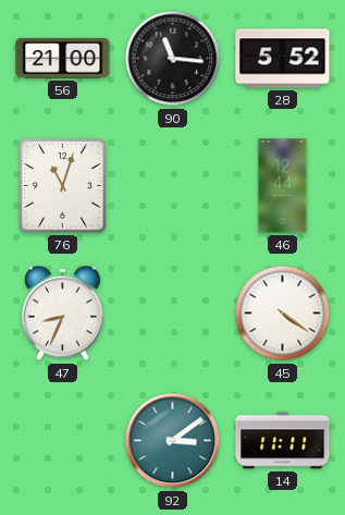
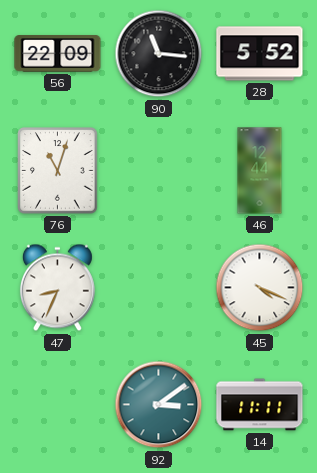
56: 21:00 -> 22:09
45: 4:21 -> 4:19
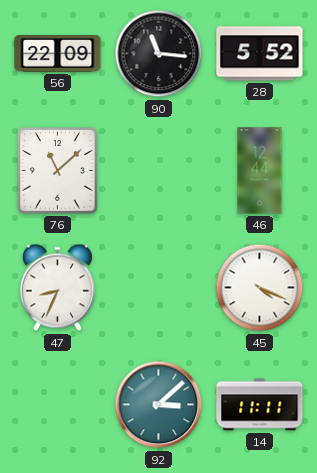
76: 11:03 -> 11:08
92: 3:09 -> 3:08
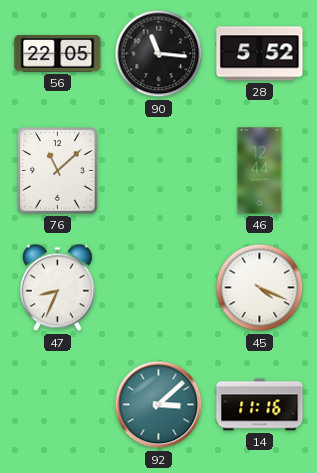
56: 22:09 -> 22:05
14: 11:11 -> 11:16
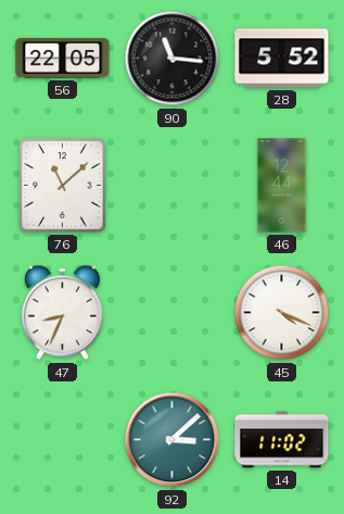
14: 11:16 -> 11:02
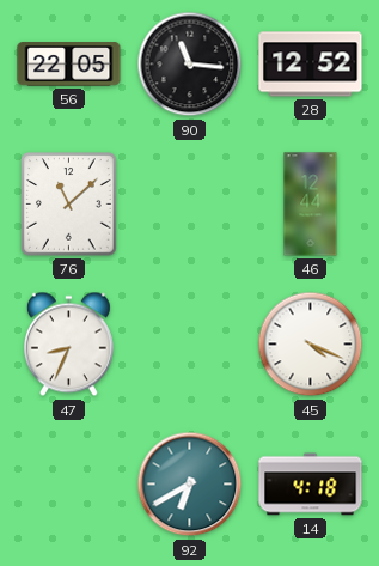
28: 5:52 -> 12:52
92: 3:08 -> 6:40
14: 11:02 -> 4:18
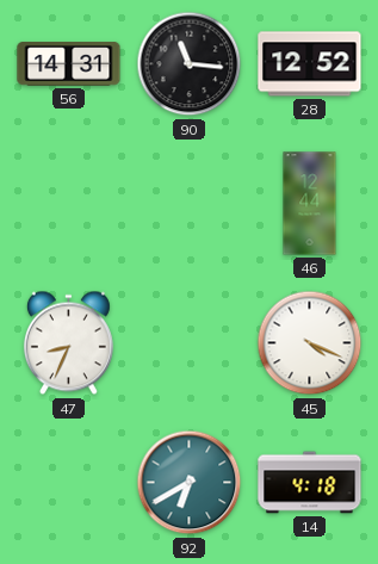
56: 22:05 -> 14:31
76: 11:08 -> none
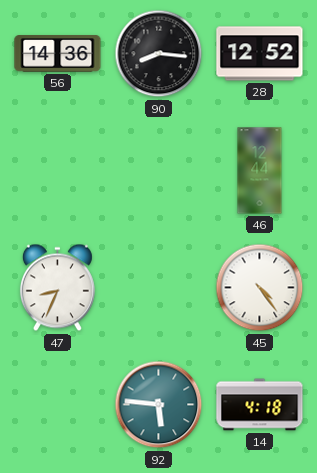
56: 14:31 -> 14:36
90: 11:16 -> 8:16
45: 4:19 -> 4:24
92: 6:40 -> 5:46
